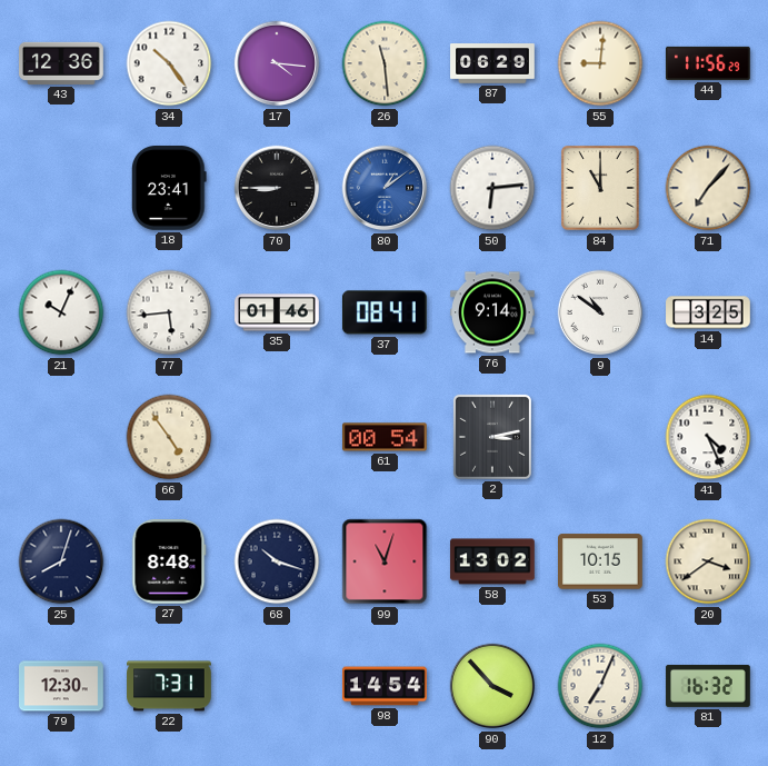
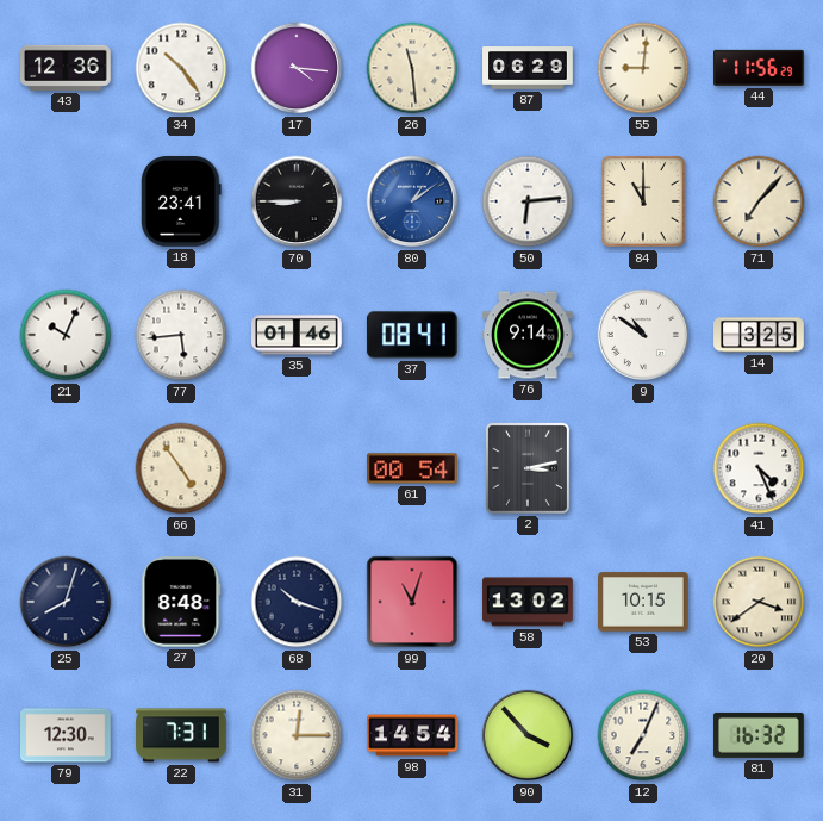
31: none -> 12:15
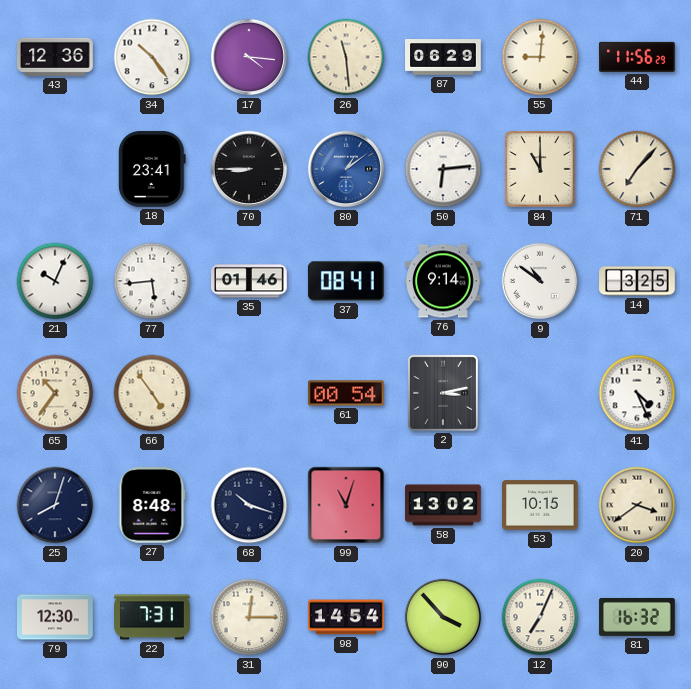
65: none -> 10:36
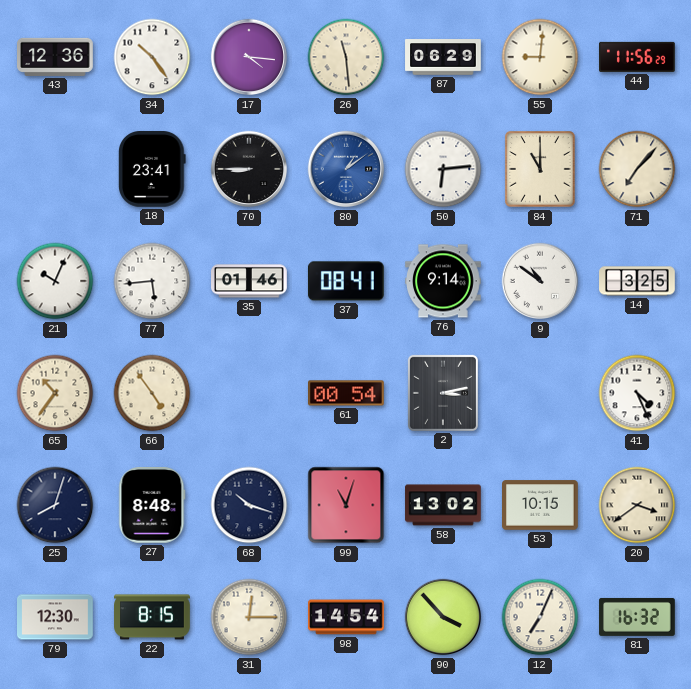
22: 7:31 -> 8:15
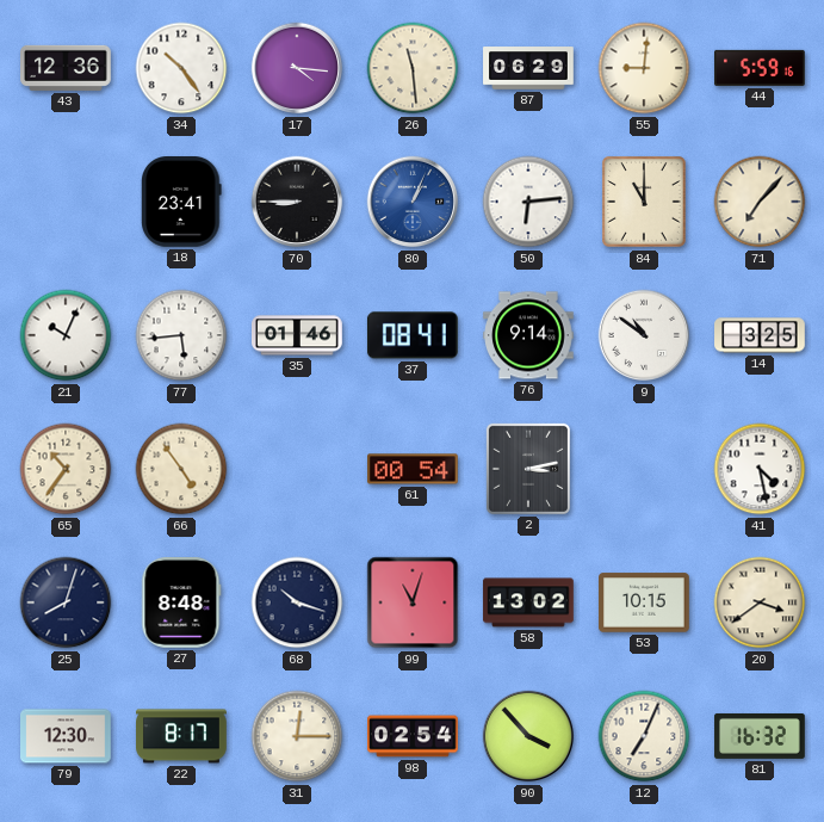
44: 11:56 -> 5:59
80: 1:09 -> 1:04
41: 4:26 -> 4:28
22: 8:15 -> 8:17
98: 14:54 -> 02:54
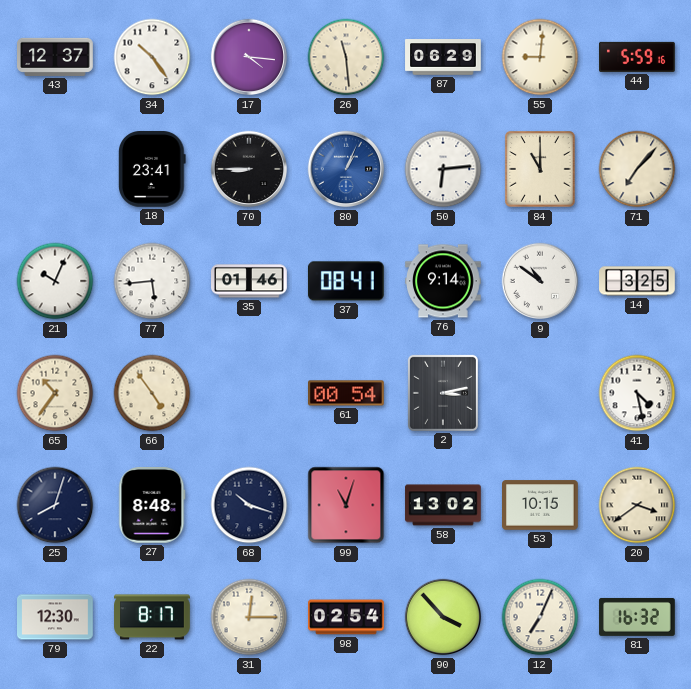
43: 12:36 -> 12:37
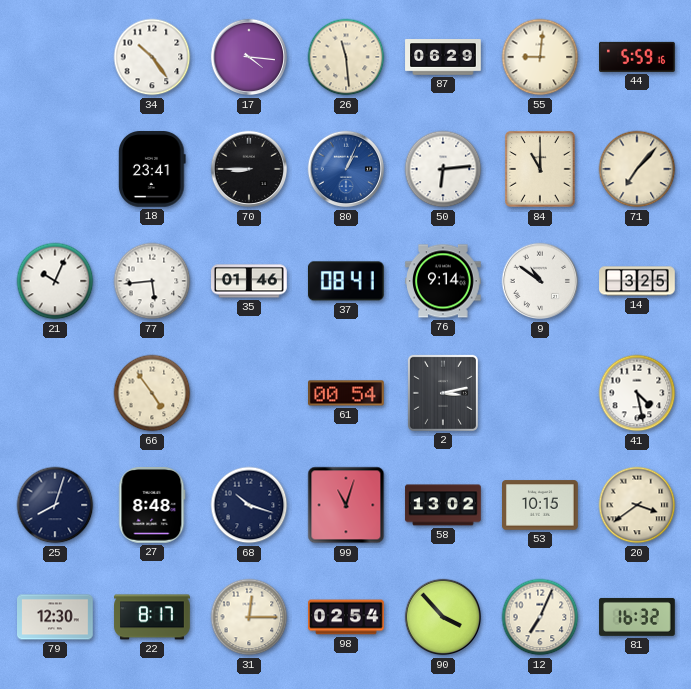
43: 12:37 -> none
65: 10:36 -> none
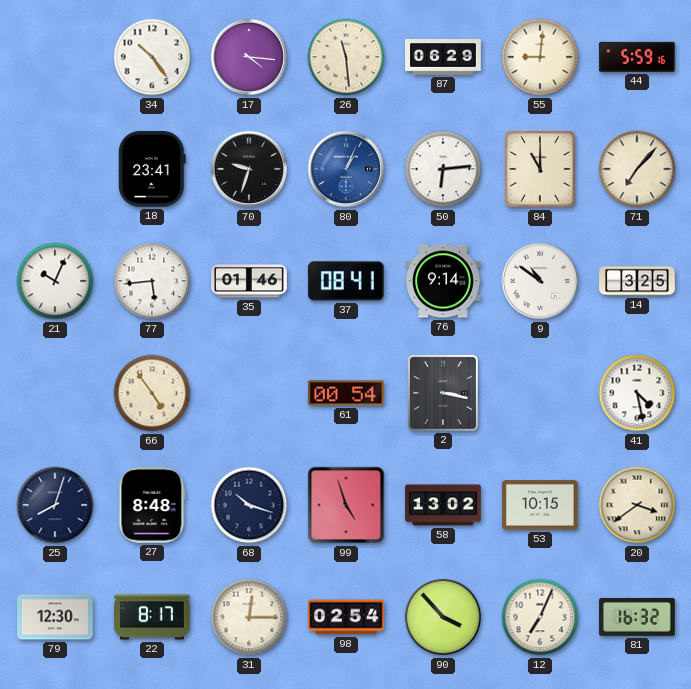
70: 8:45 -> 9:33
2: 3:13 -> 3:17
99: 11:03 -> 4:57
